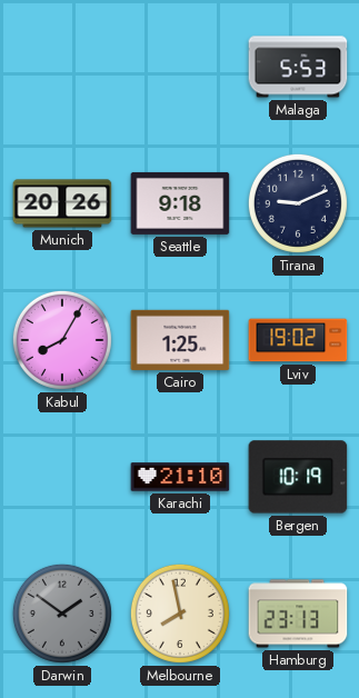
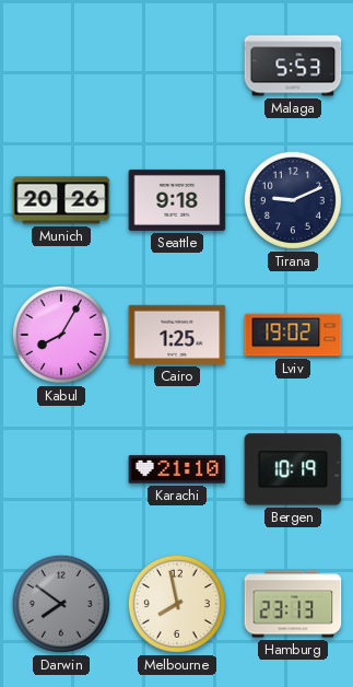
Darwin: 1:51 -> 7:51
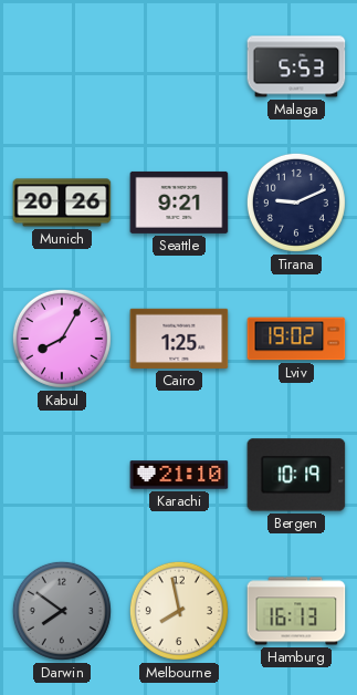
Seattle: 9:18 -> 9:21
Hamburg: 23:13 -> 16:13
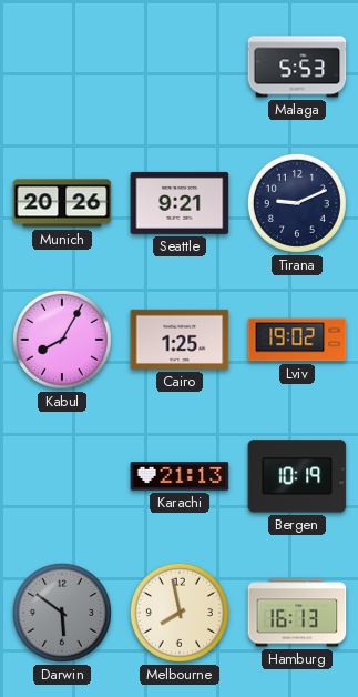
Karachi: 21:10 -> 21:13
Darwin: 7:51 -> 5:51
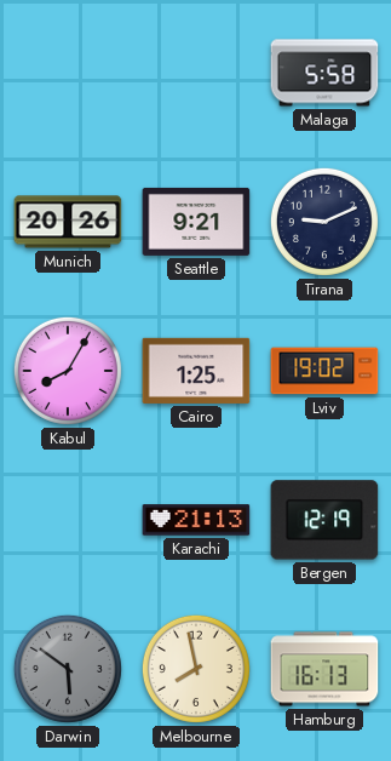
Malaga: 5:53 -> 5:58
Bergen: 10:19 -> 12:19
